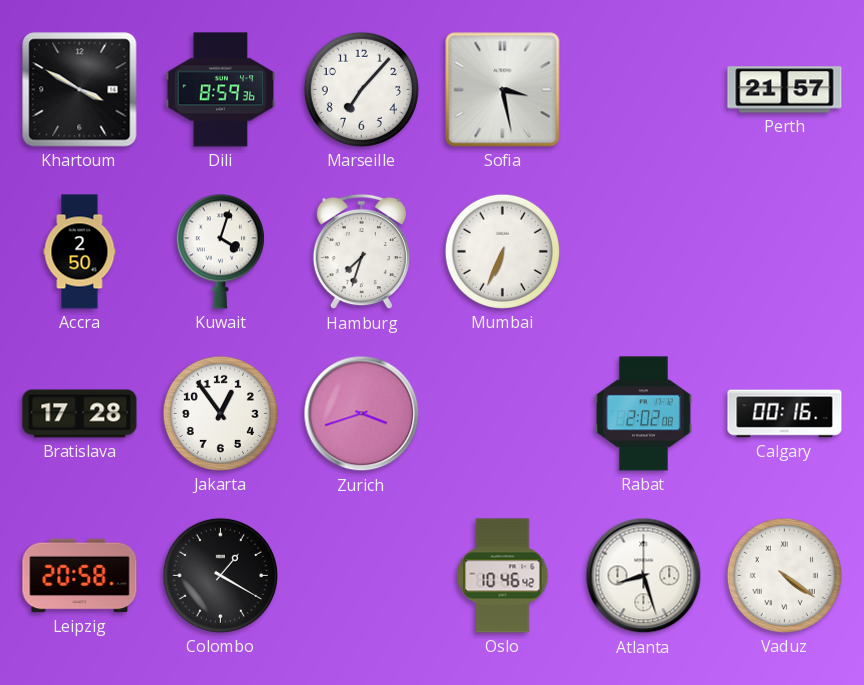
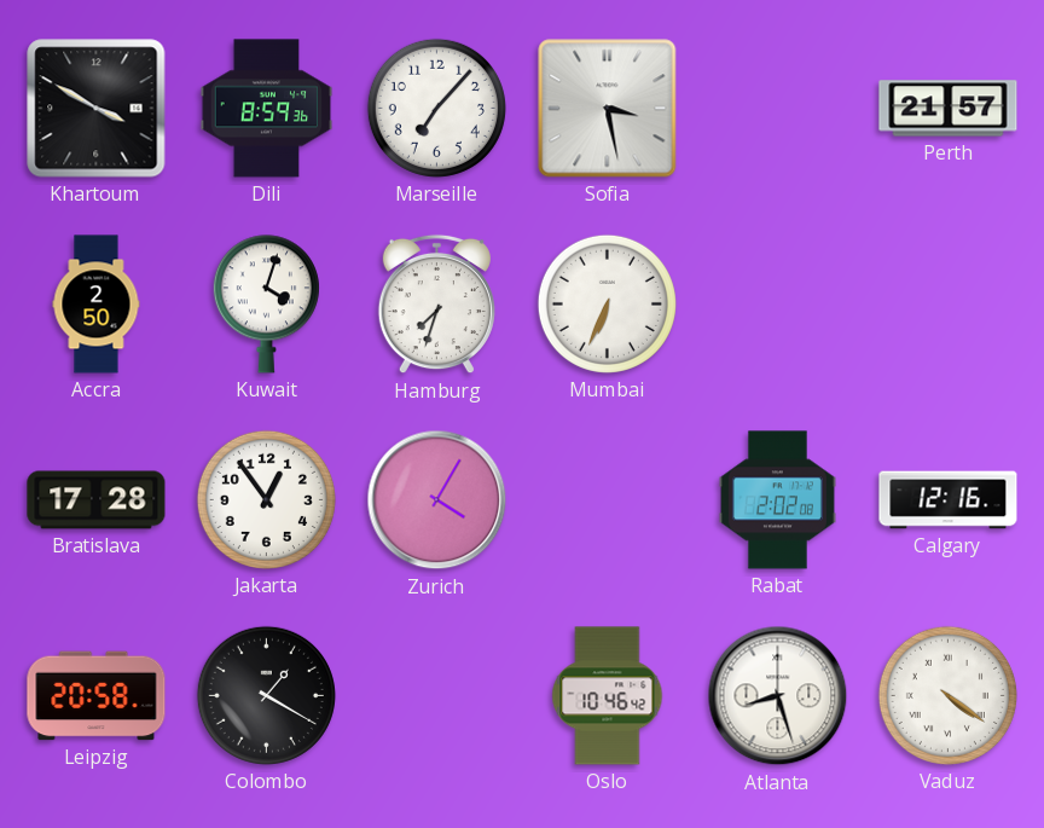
Zurich: 3:42 -> 4:05
Calgary: 00:16 -> 12:16
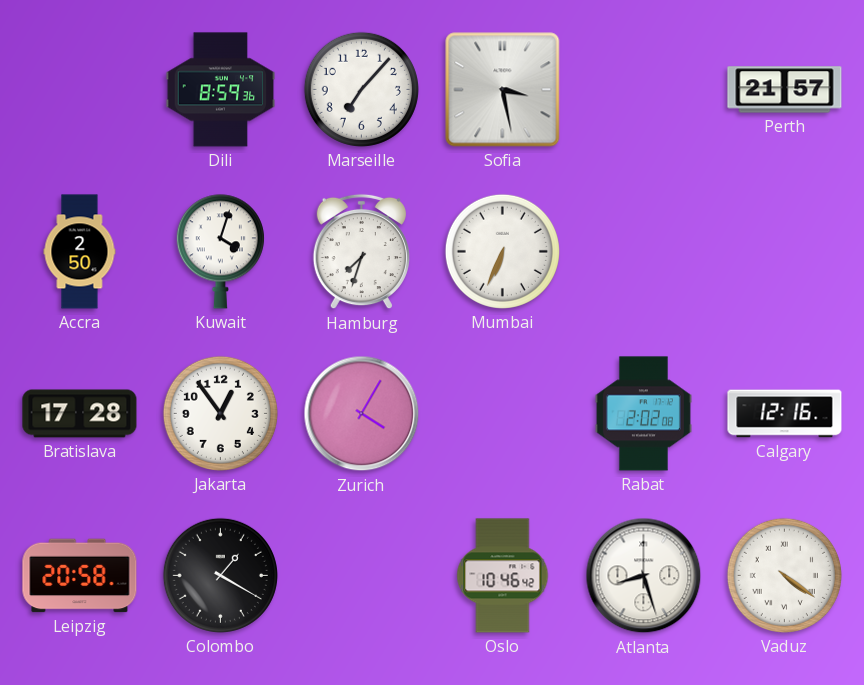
Khartoum: 3:50 -> none
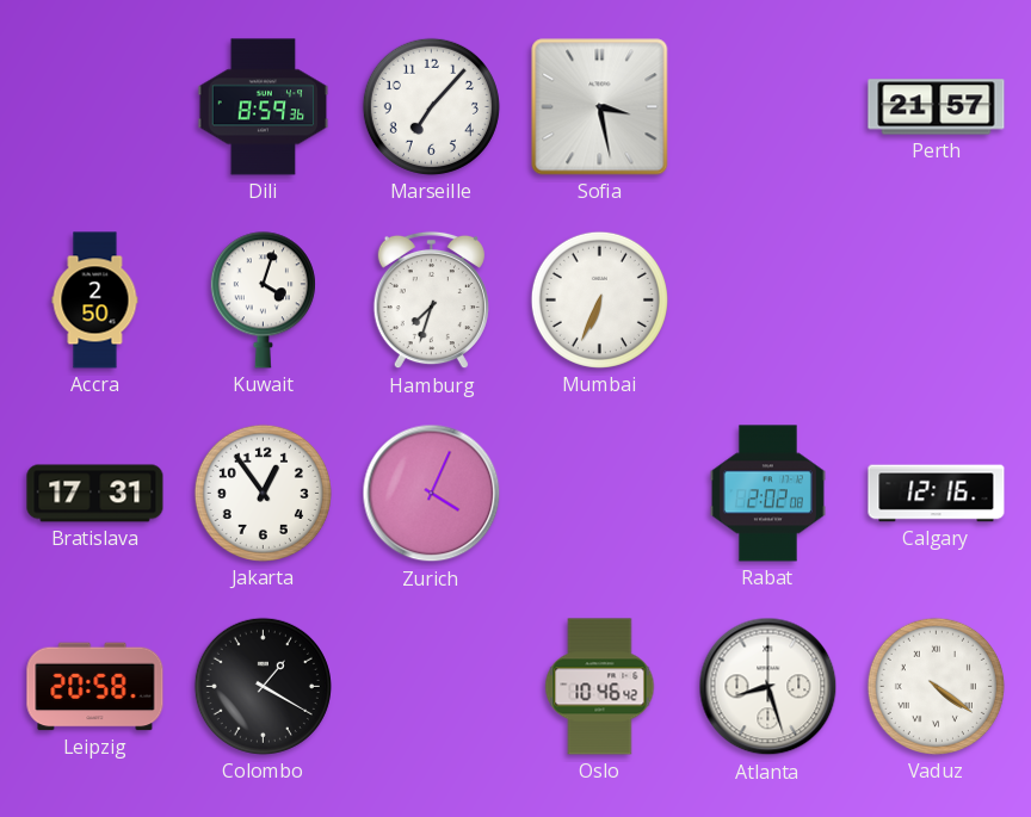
Bratislava: 17:28 -> 17:31
Zurich: 4:05 -> 4:04
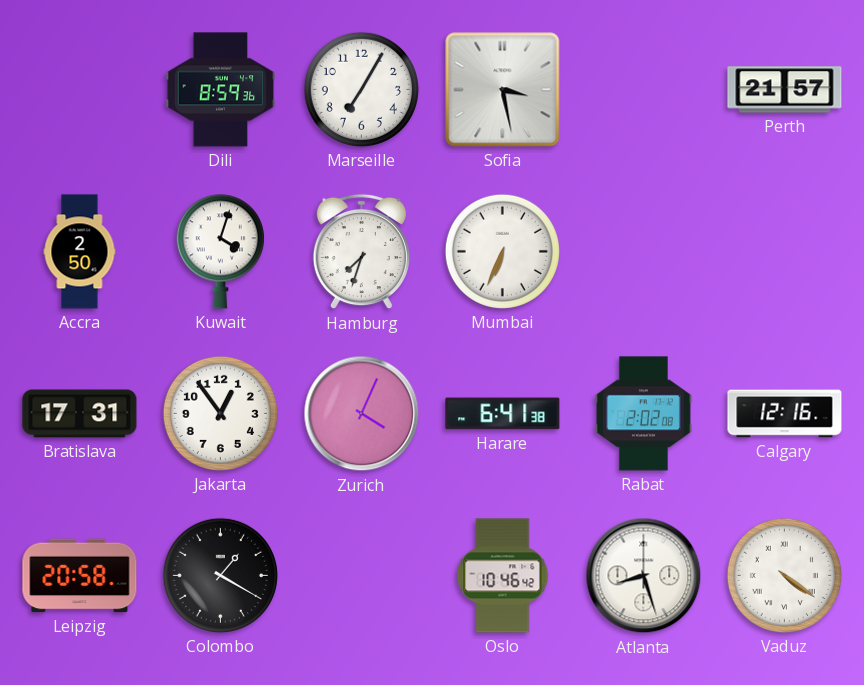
Marseille: 7:07 -> 7:05
Harare: none -> 6:41
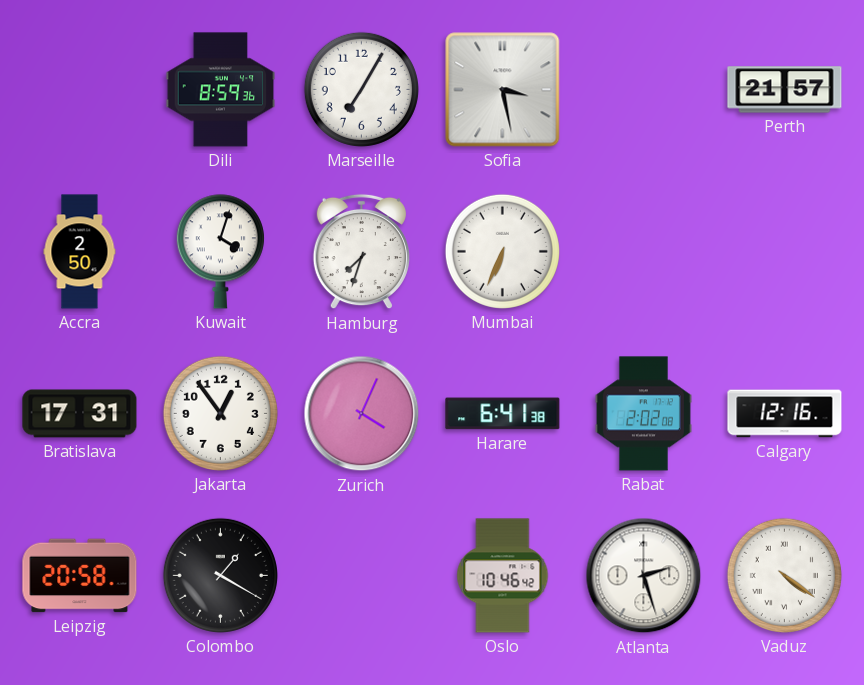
Atlanta: 8:27 -> 2:27
